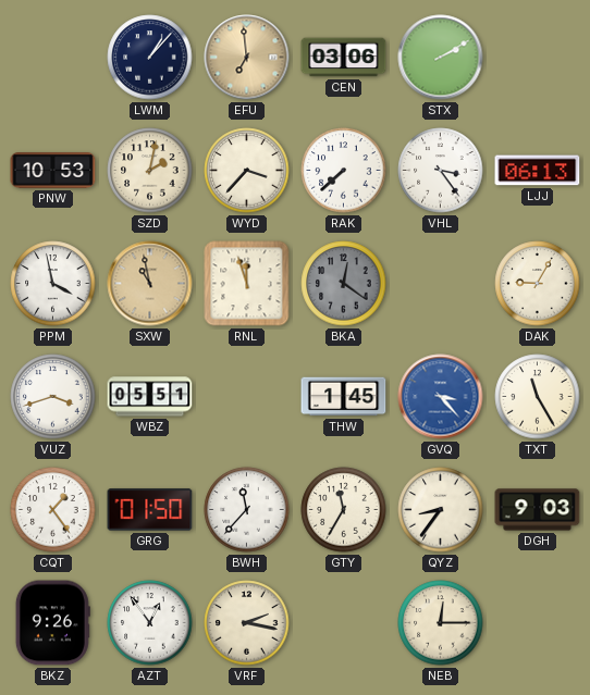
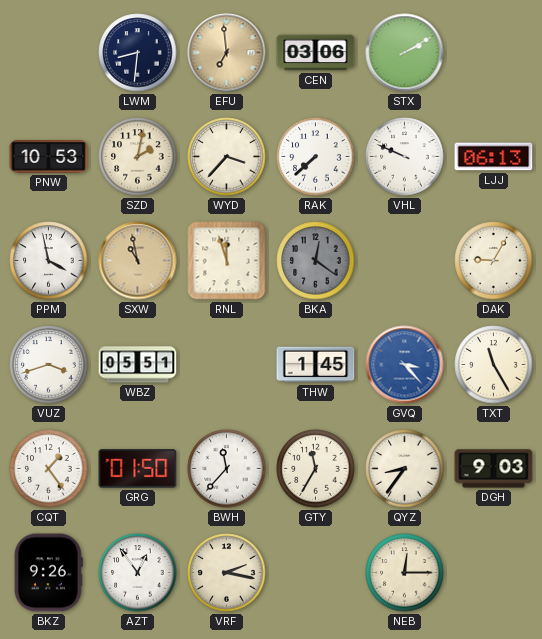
LWM: 1:07 -> 8:31
VHL: 3:24 -> 9:49
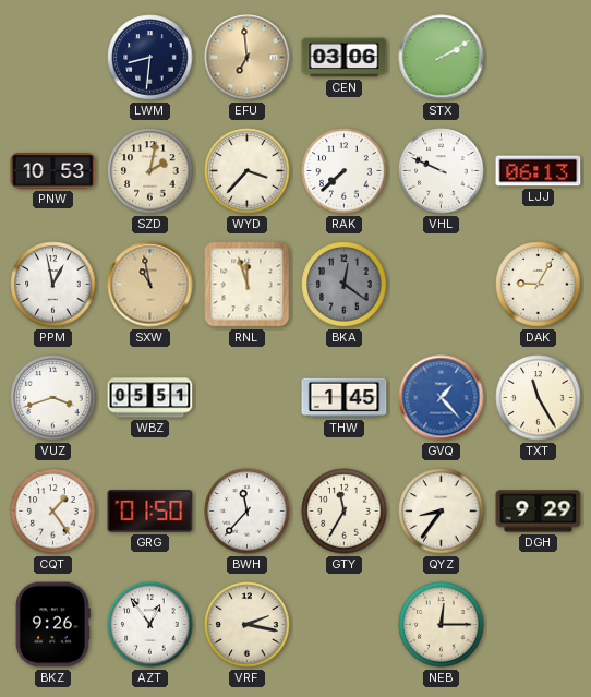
PPM: 3:58 -> 12:58
GVQ: 3:23 -> 1:23
DGH: 9:03 -> 9:29
